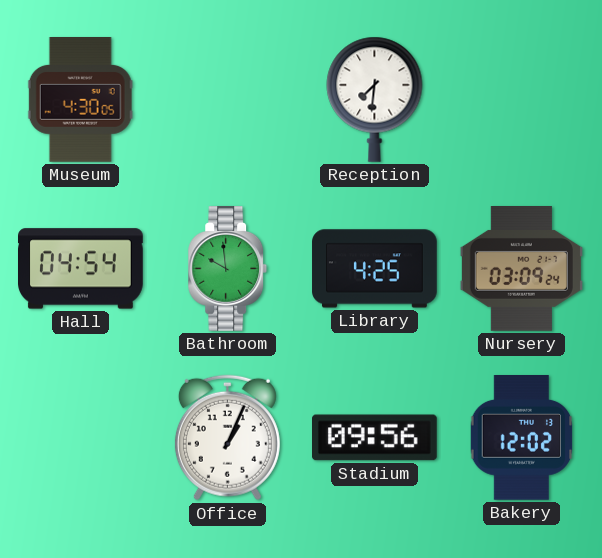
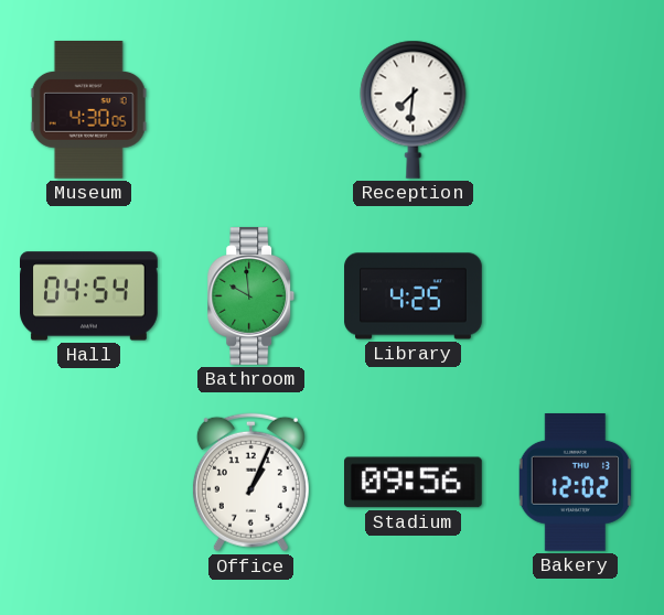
Nursery: 03:09 -> none
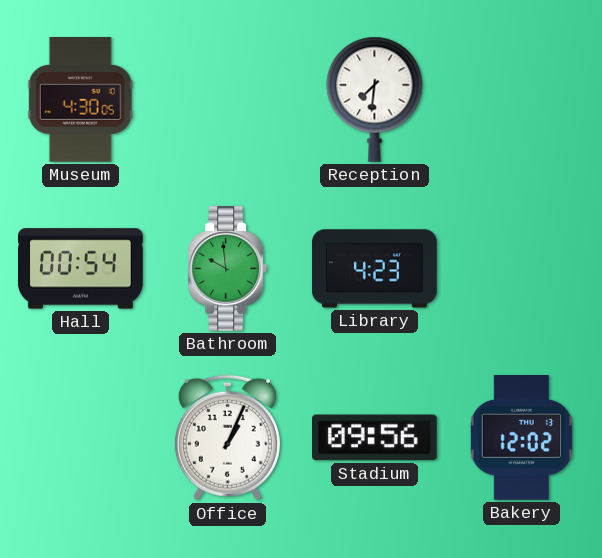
Hall: 04:54 -> 00:54
Library: 4:25 -> 4:23
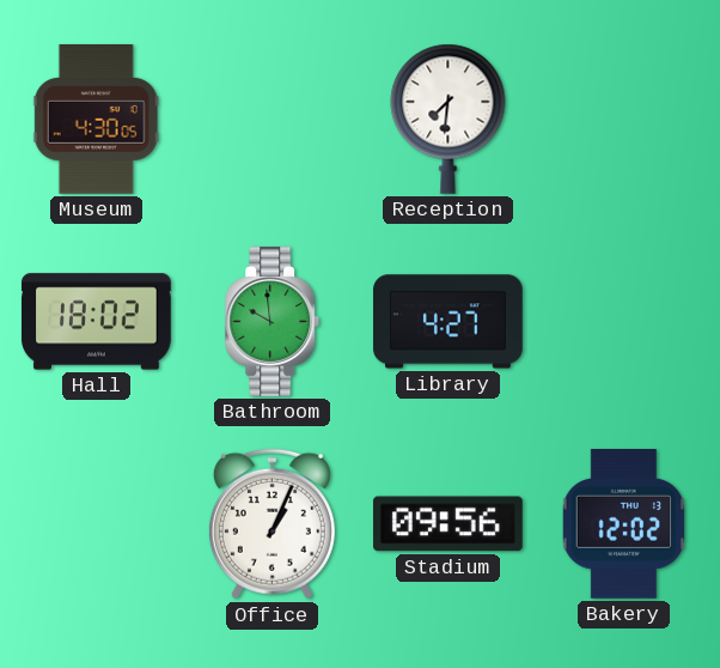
Hall: 00:54 -> 18:02
Library: 4:23 -> 4:27
